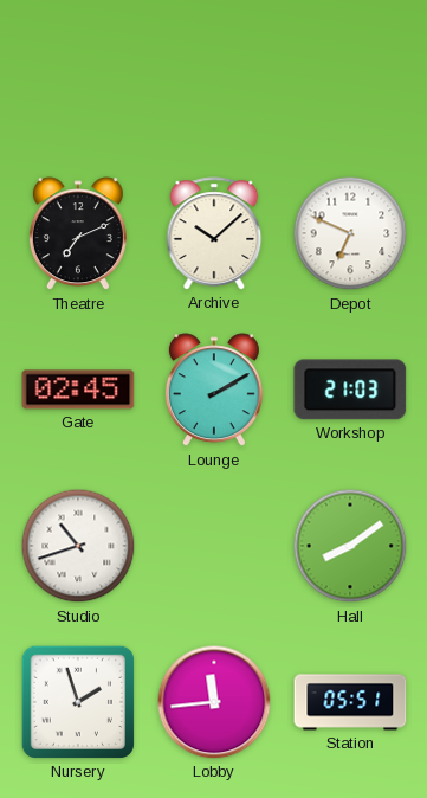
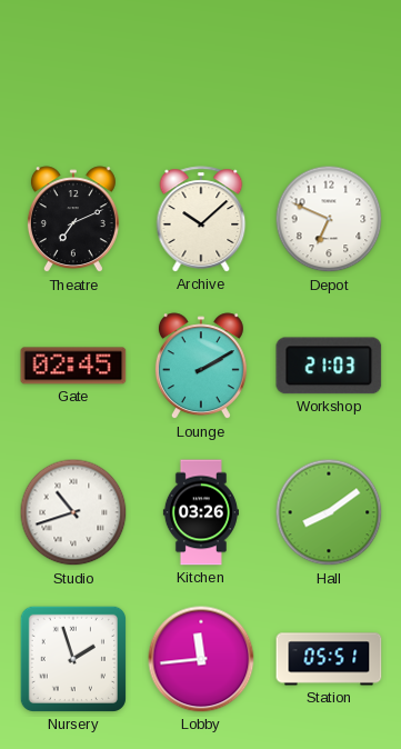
Kitchen: none -> 03:26
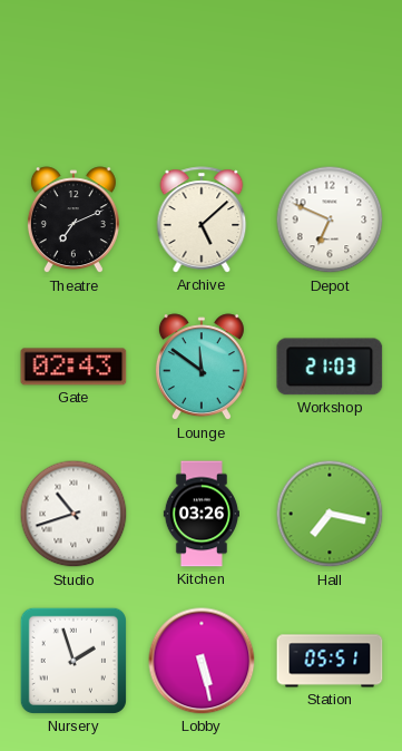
Archive: 10:08 -> 5:08
Gate: 02:45 -> 02:43
Lounge: 2:10 -> 11:51
Hall: 8:09 -> 7:17
Lobby: 11:44 -> 5:28
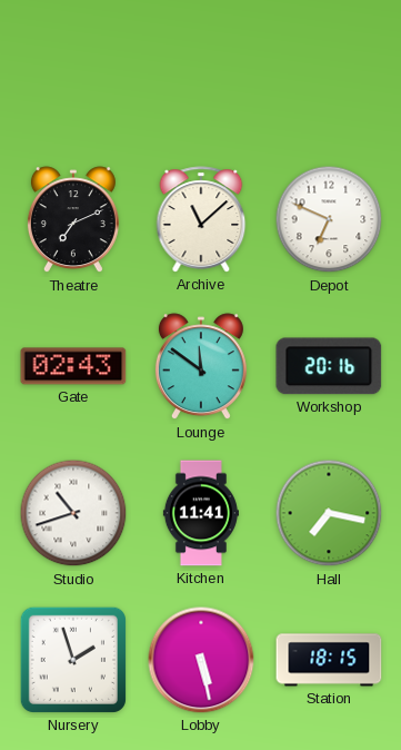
Archive: 5:08 -> 11:08
Workshop: 21:03 -> 20:16
Kitchen: 03:26 -> 11:41
Station: 05:51 -> 18:15
